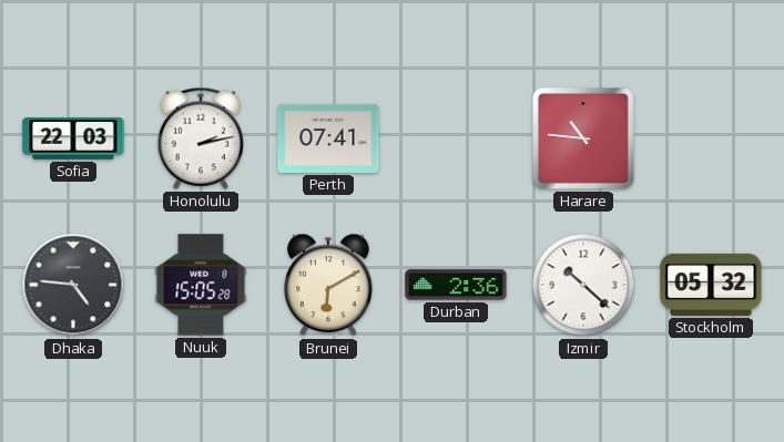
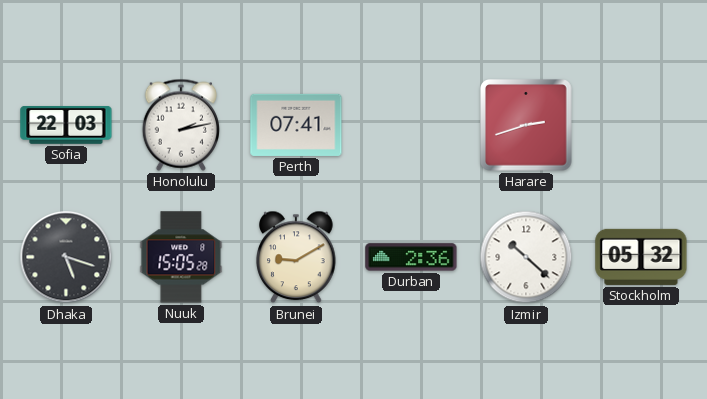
Harare: 10:46 -> 2:42
Dhaka: 4:46 -> 5:18
Brunei: 6:10 -> 9:10
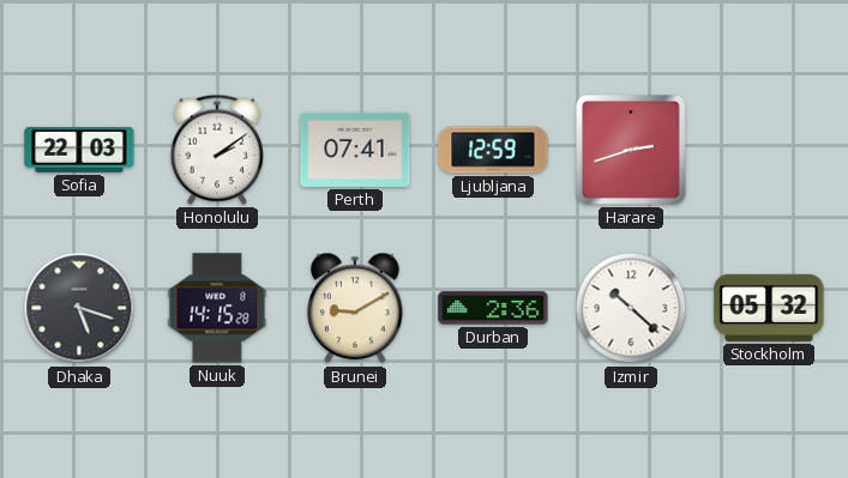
Honolulu: 2:13 -> 2:09
Ljubljana: none -> 12:59
Nuuk: 15:05 -> 14:15
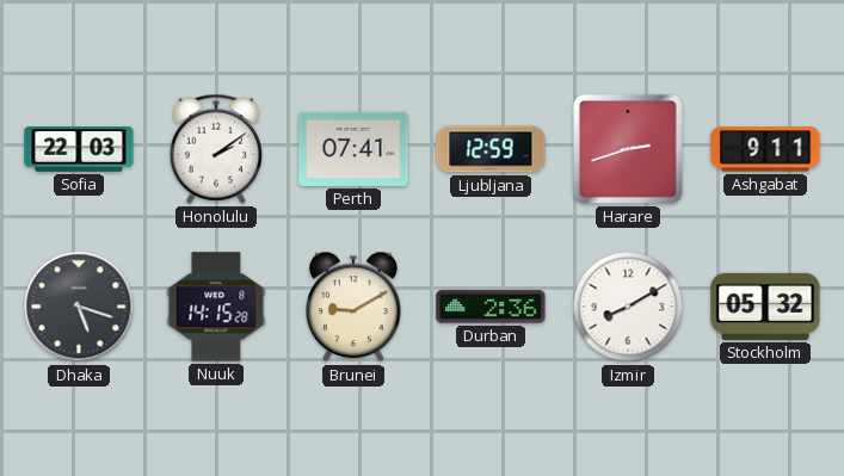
Ashgabat: none -> 9:11
Izmir: 10:22 -> 8:10
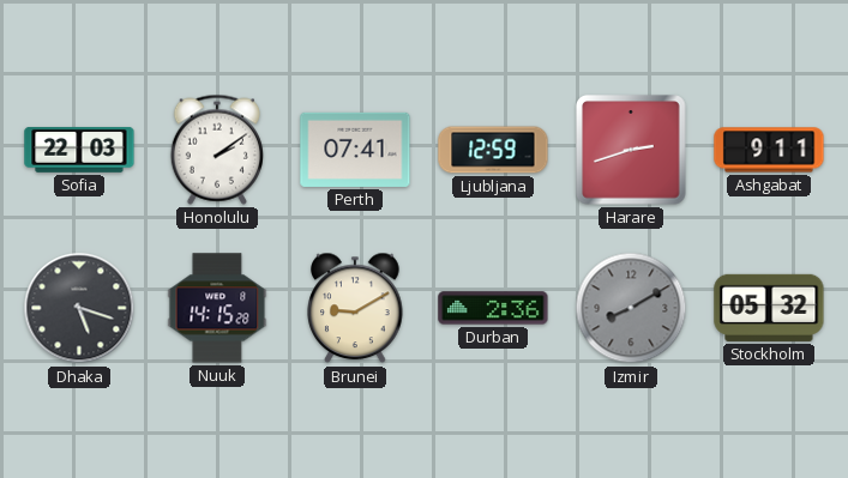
Izmir dial: white -> grey
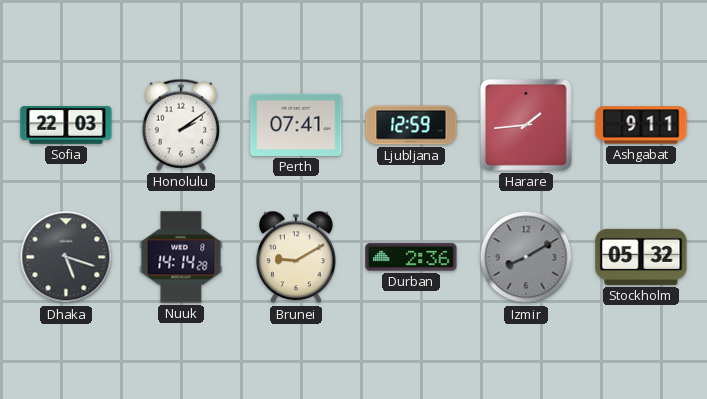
Harare: 2:42 -> 1:44
Nuuk: 14:15 -> 14:14
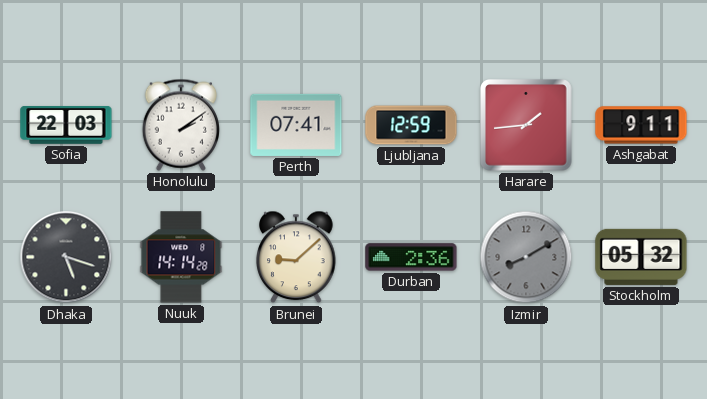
Brunei: 9:10 -> 9:08
